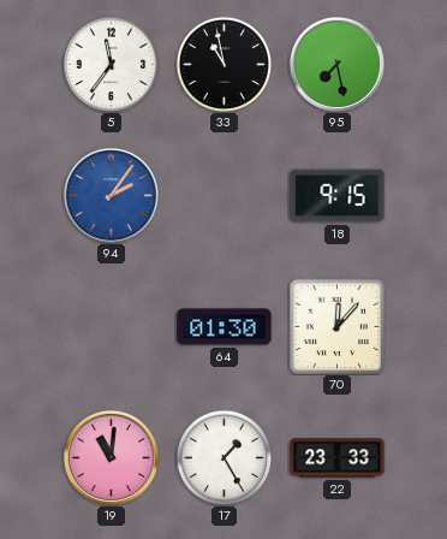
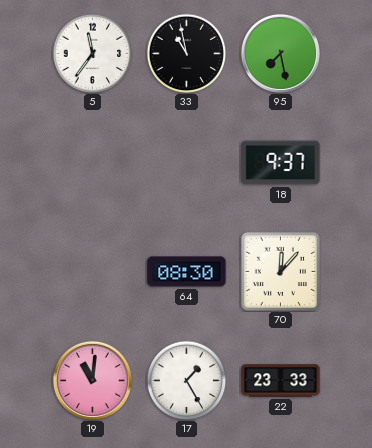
94: 2:06 -> none
18: 9:15 -> 9:37
64: 01:30 -> 08:30
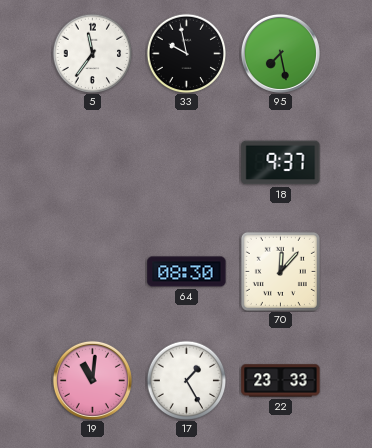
33: 10:58 -> 9:58
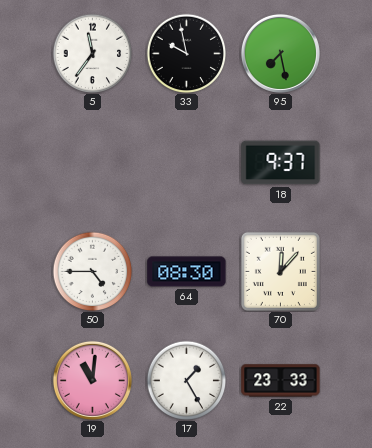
50: none -> 4:45
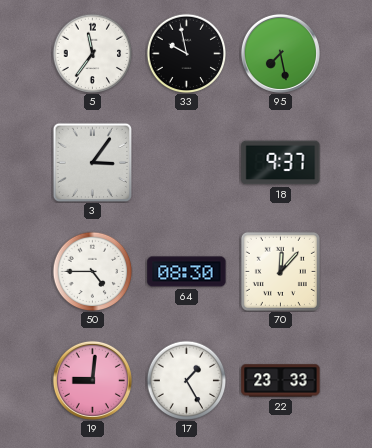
3: none -> 3:06
19: 11:01 -> 9:01
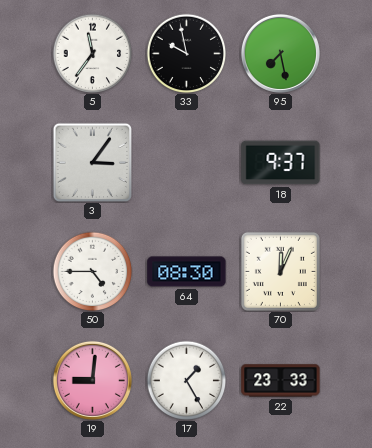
70: 12:07 -> 12:04
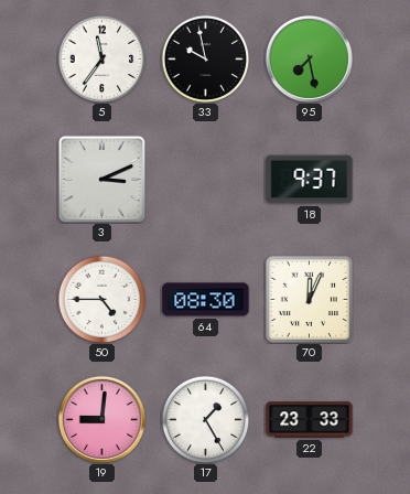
3: 3:06 -> 3:11
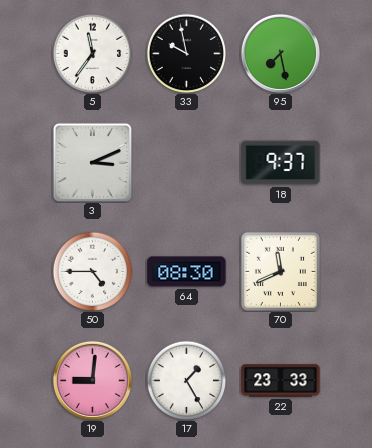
70: 12:04 -> 11:41
